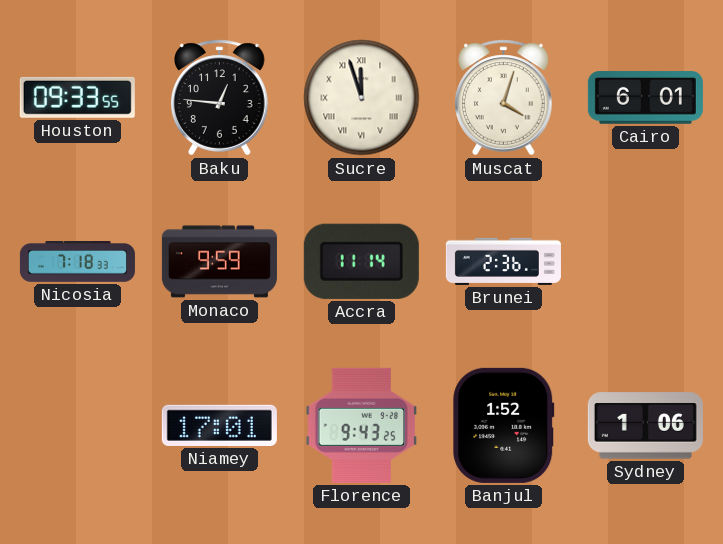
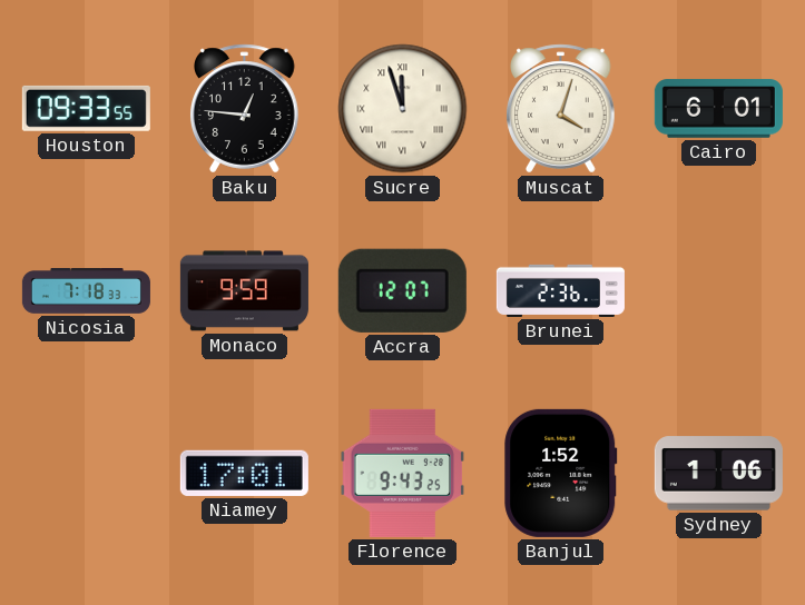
Accra: 11:14 -> 12:07
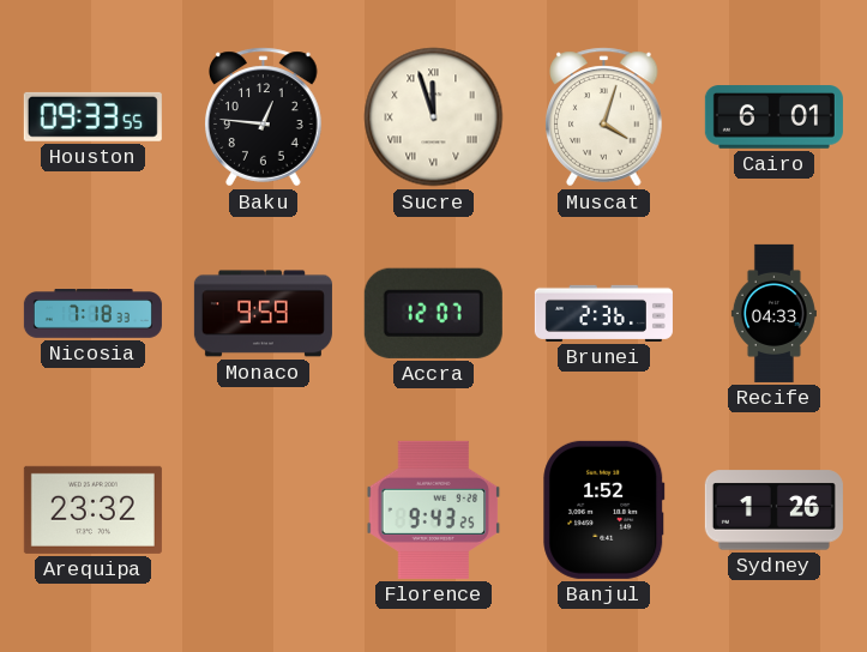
Recife: none -> 04:33
Arequipa: none -> 23:32
Niamey: 17:01 -> none
Sydney: 1:06 -> 1:26
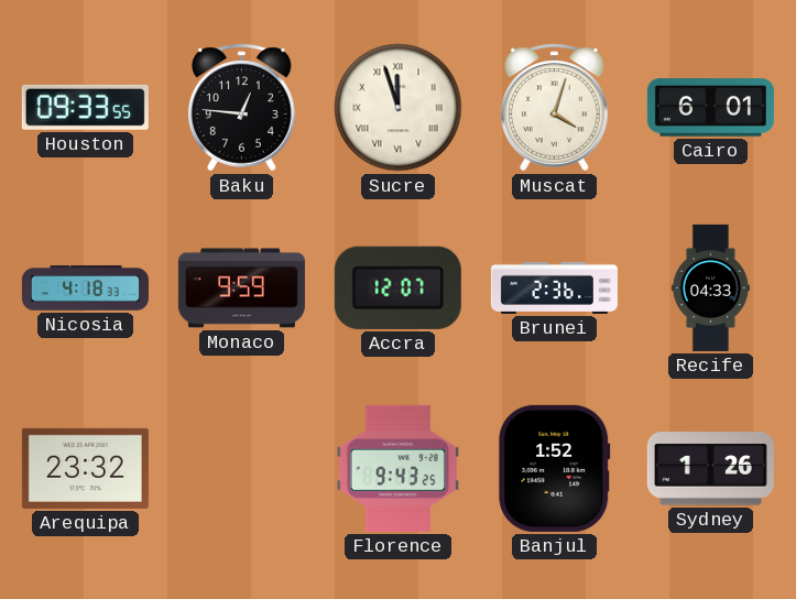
Nicosia: 7:18 -> 4:18
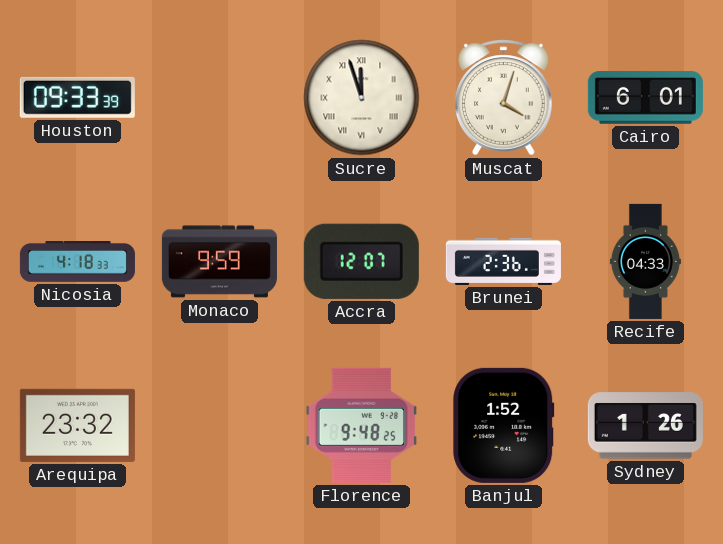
Houston: 09:33:55 -> 09:33:39
Baku: 12:46 -> none
Florence: 9:43 -> 9:48
